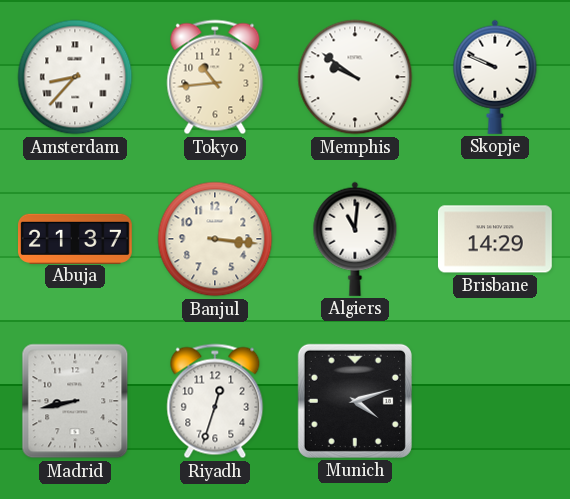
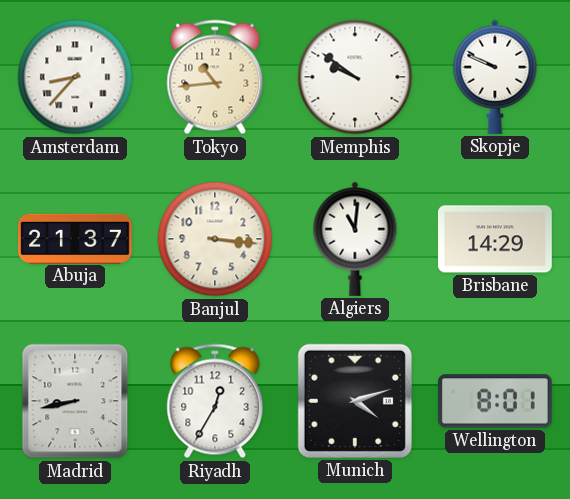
Riyadh: 12:33 -> 12:35
Wellington: none -> 8:01
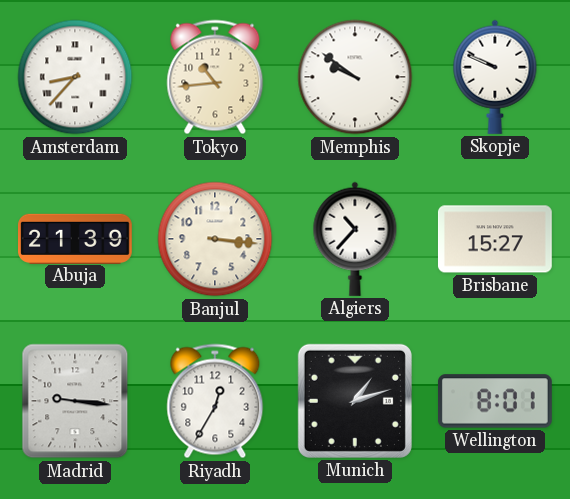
Abuja: 21:37 -> 21:39
Algiers: 11:01 -> 10:37
Brisbane: 14:29 -> 15:27
Madrid: 8:43 -> 9:16
Munich: 4:12 -> 1:12
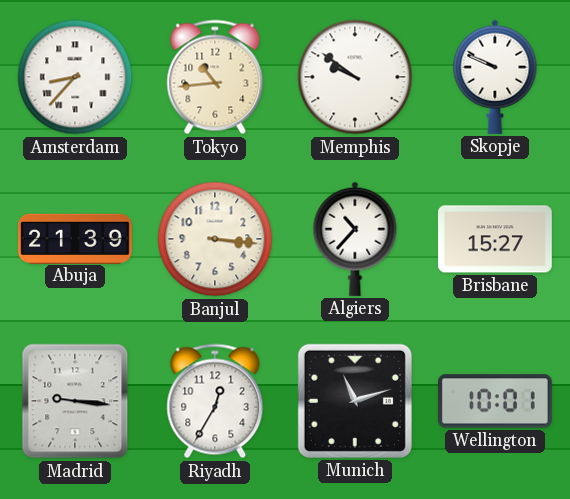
Munich: 1:12 -> 11:12
Wellington: 8:01 -> 10:01
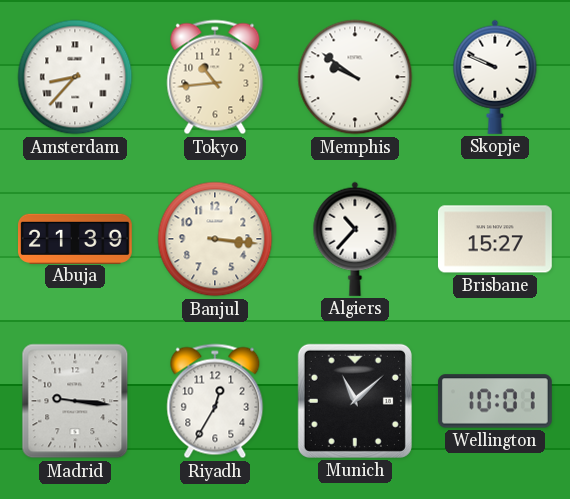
Munich: 11:12 -> 11:08
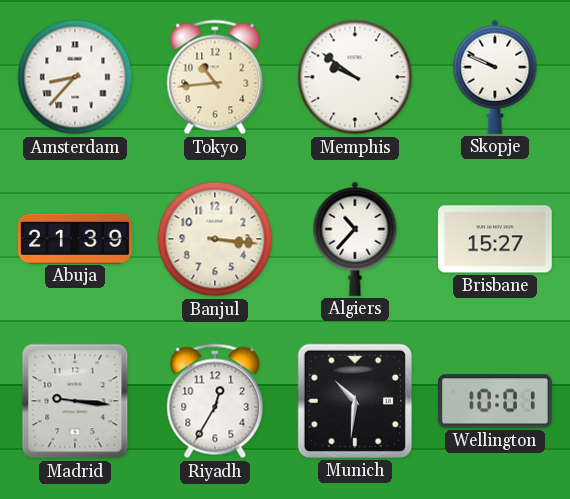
Munich: 11:08 -> 10:31
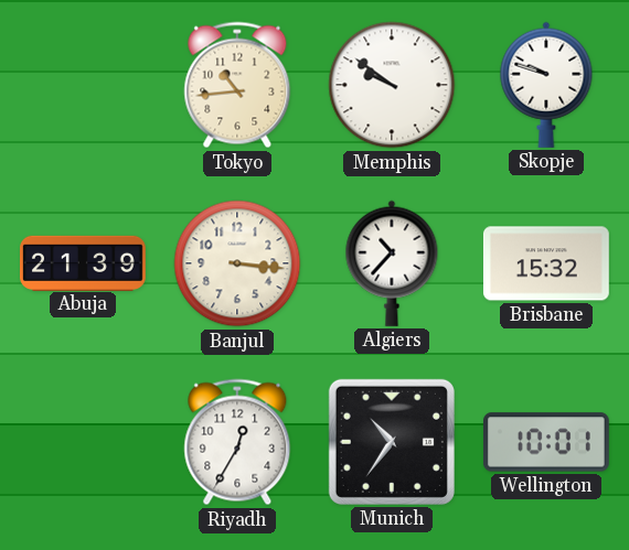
Amsterdam: 8:37 -> none
Skopje: 9:49 -> 9:48
Brisbane: 15:27 -> 15:32
Madrid: 9:16 -> none
Munich: 10:31 -> 10:36
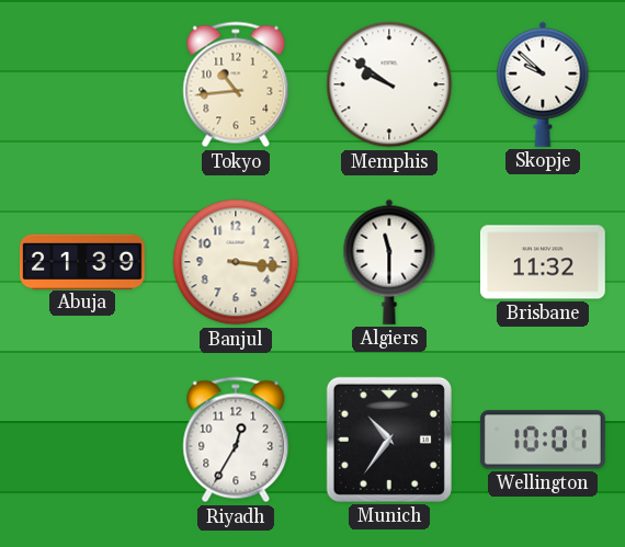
Skopje: 9:48 -> 9:52
Algiers: 10:37 -> 11:30
Brisbane: 15:32 -> 11:32
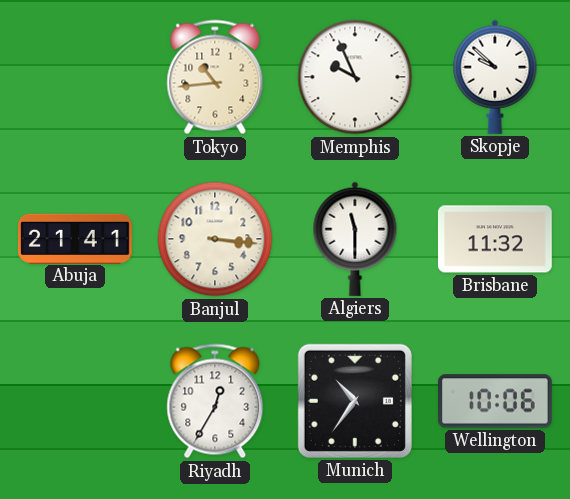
Memphis: 9:51 -> 9:56
Abuja: 21:39 -> 21:41
Wellington: 10:01 -> 10:06
